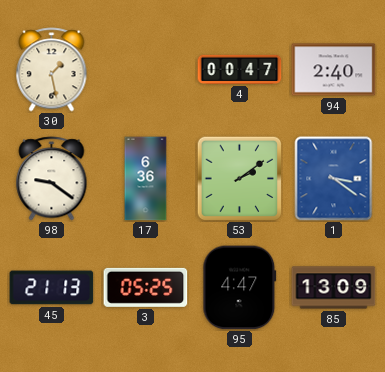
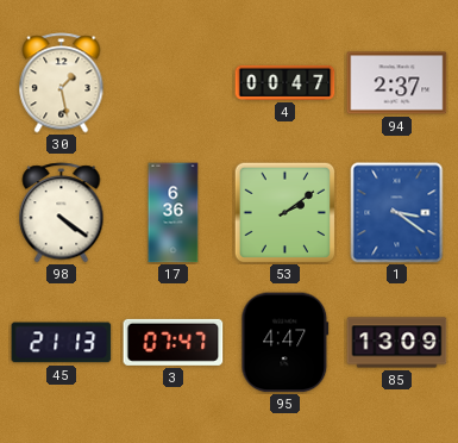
94: 2:40 -> 2:37
98: 9:21 -> 4:21
3: 05:25 -> 07:47
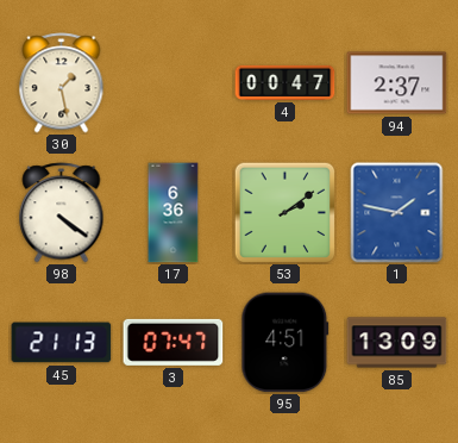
1: 3:21 -> 1:47
95: 4:47 -> 4:51
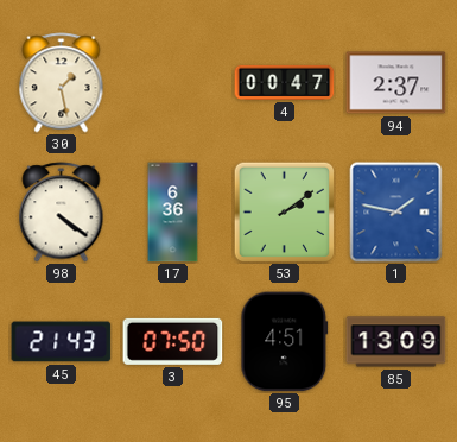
45: 21:13 -> 21:43
3: 07:47 -> 07:50
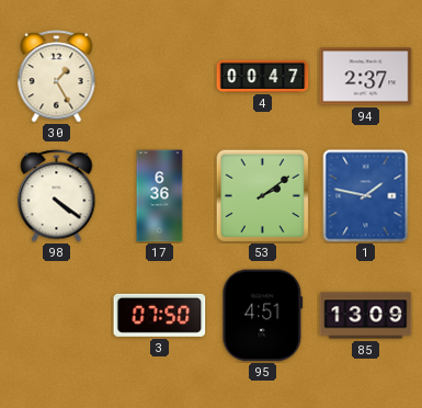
30: 1:28 -> 1:25
45: 21:43 -> none
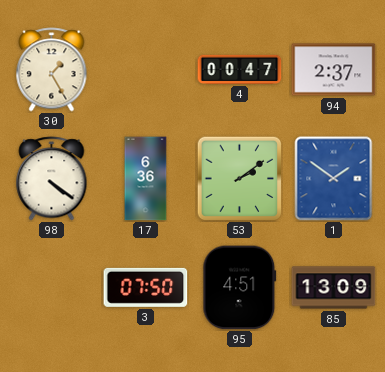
1: 1:47 -> 1:51
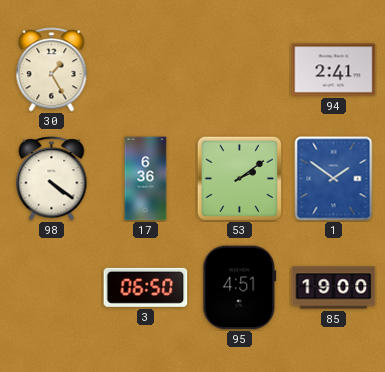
4: 00:47 -> none
94: 2:37 -> 2:41
3: 07:50 -> 06:50
85: 13:09 -> 19:00
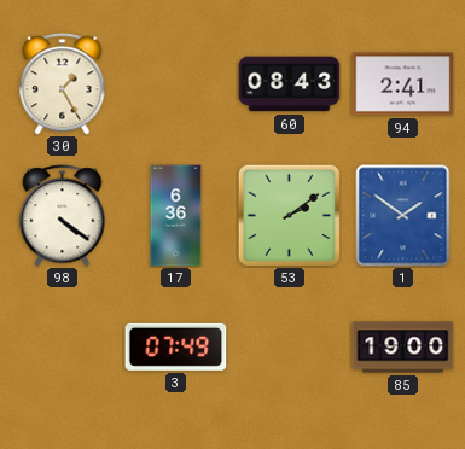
60: none -> 08:43
3: 06:50 -> 07:49
95: 4:51 -> none
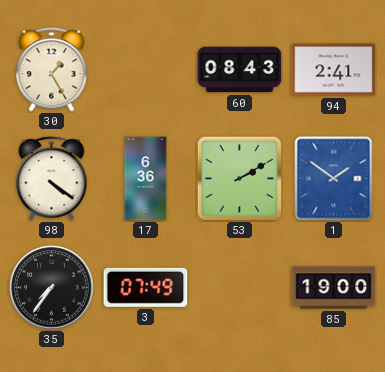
53: 2:09 -> 2:10
35: none -> 7:36
